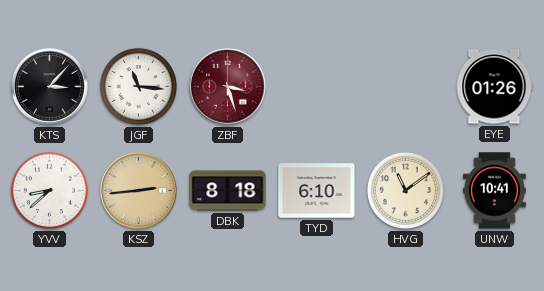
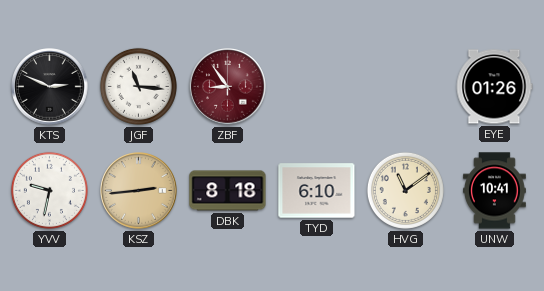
KTS: 3:07 -> 2:49
ZBF: 3:27 -> 8:54
YVV: 8:38 -> 9:32
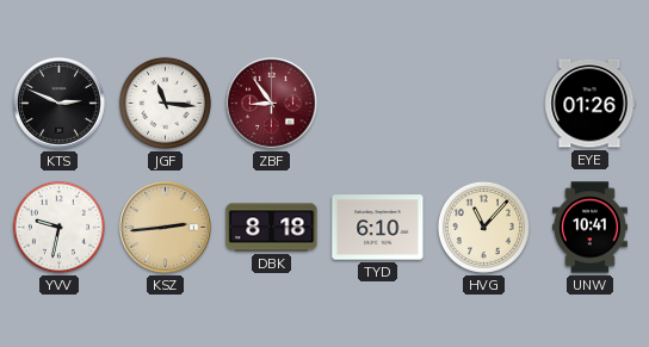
HVG: 11:09 -> 11:07
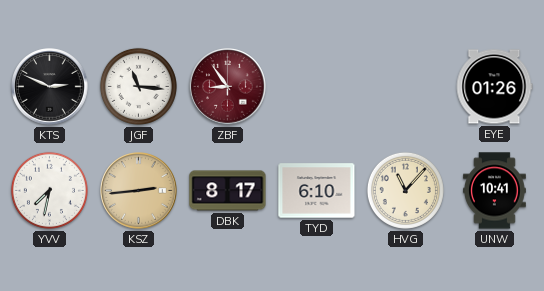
YVV: 9:32 -> 7:32
DBK: 8:18 -> 8:17
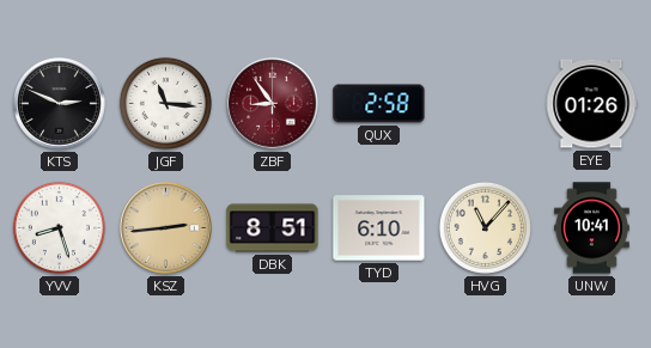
QUX: none -> 2:58
YVV: 7:32 -> 8:27
DBK: 8:17 -> 8:51
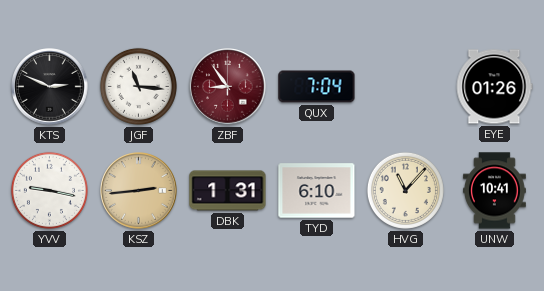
QUX: 2:58 -> 7:04
YVV: 8:27 -> 9:17
DBK: 8:51 -> 1:31
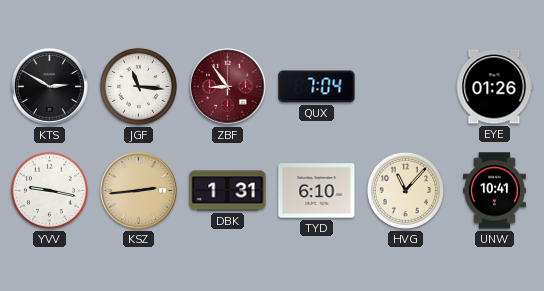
KTS: 2:49 -> 2:50
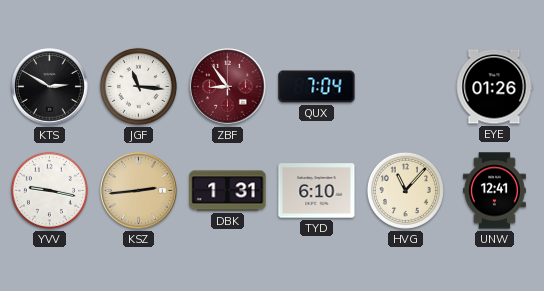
UNW: 10:41 -> 12:41
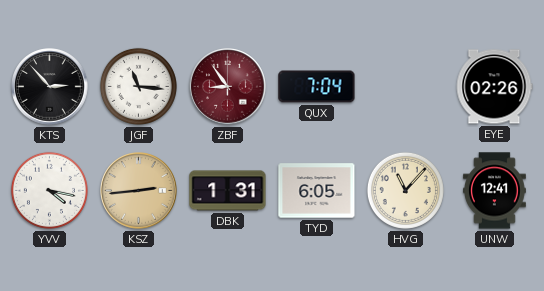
KTS: 2:50 -> 2:53
EYE: 01:26 -> 02:26
YVV: 9:17 -> 4:17
TYD: 6:10 -> 6:05
